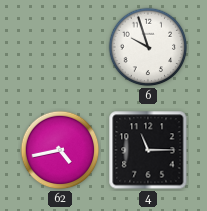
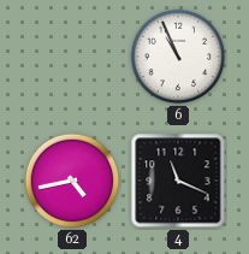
6: 9:57 -> 10:56
4: 11:15 -> 11:19
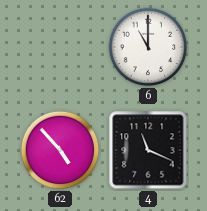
6: 10:56 -> 11:00
62: 4:43 -> 4:53
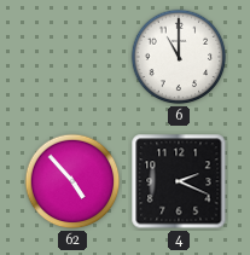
4: 11:19 -> 2:19
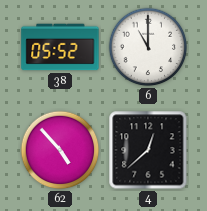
38: none -> 05:52
4: 2:19 -> 12:38
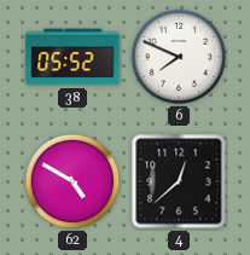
6: 11:00 -> 7:49
62: 4:53 -> 4:50
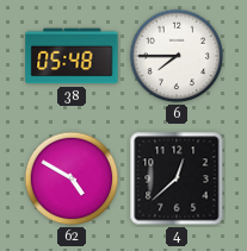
38: 05:52 -> 05:48
6: 7:49 -> 7:45
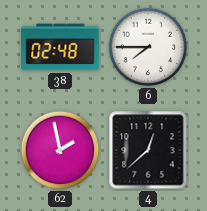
38: 05:48 -> 02:48
62: 4:50 -> 1:58
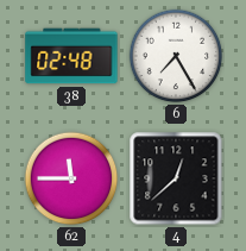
6: 7:45 -> 7:25
62: 1:58 -> 11:45
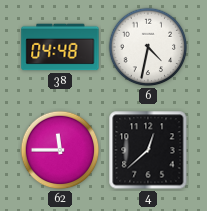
38: 02:48 -> 04:48
6: 7:25 -> 4:32
